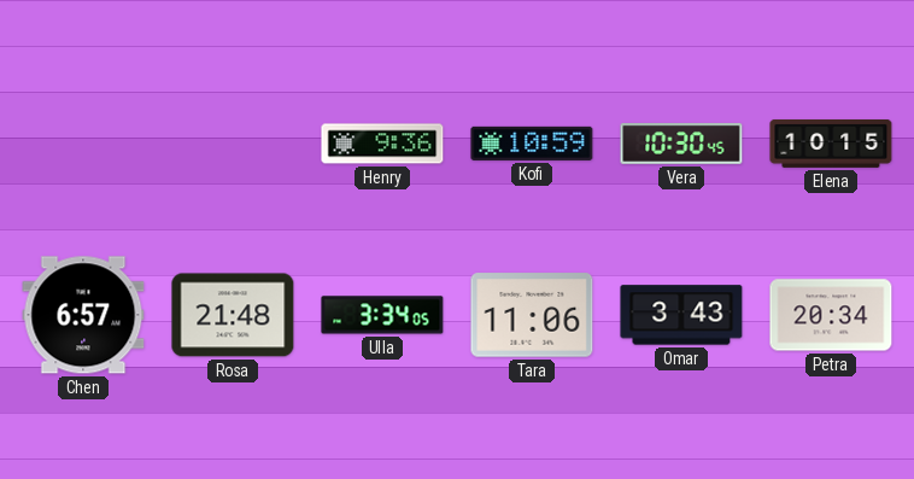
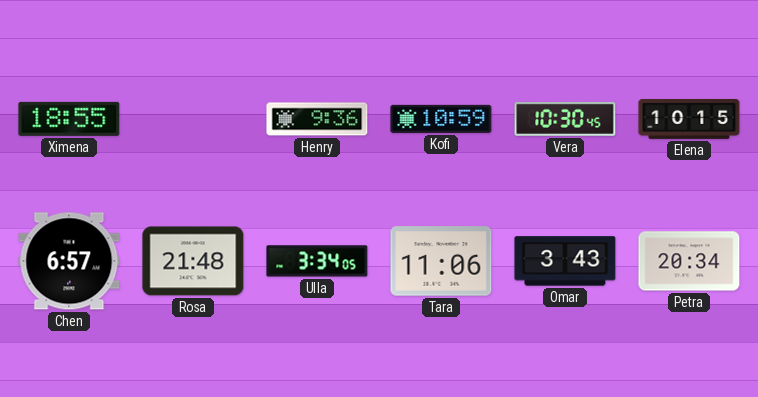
Ximena: none -> 18:55
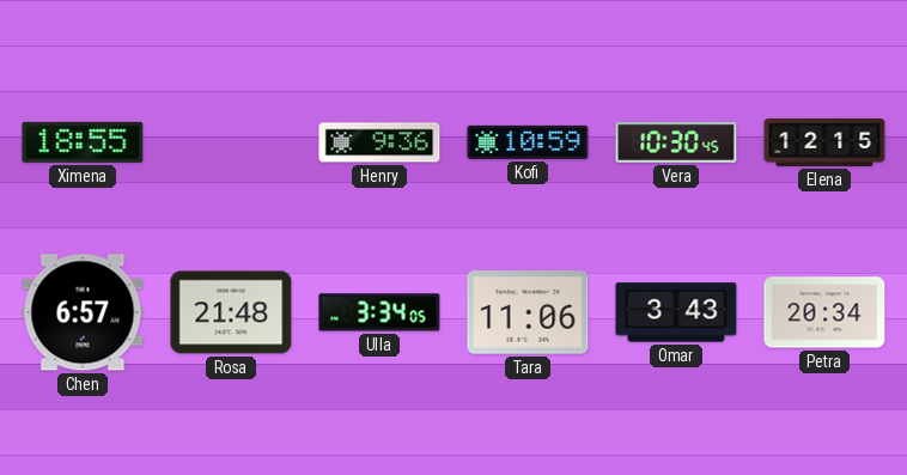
Elena: 10:15 -> 12:15
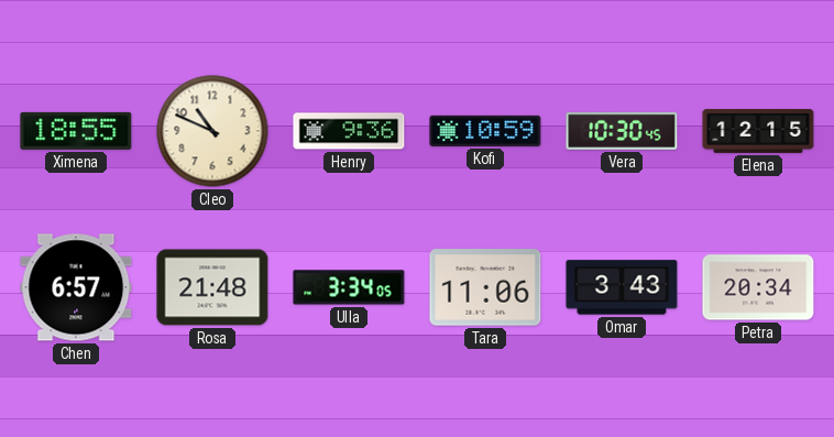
Cleo: none -> 10:49
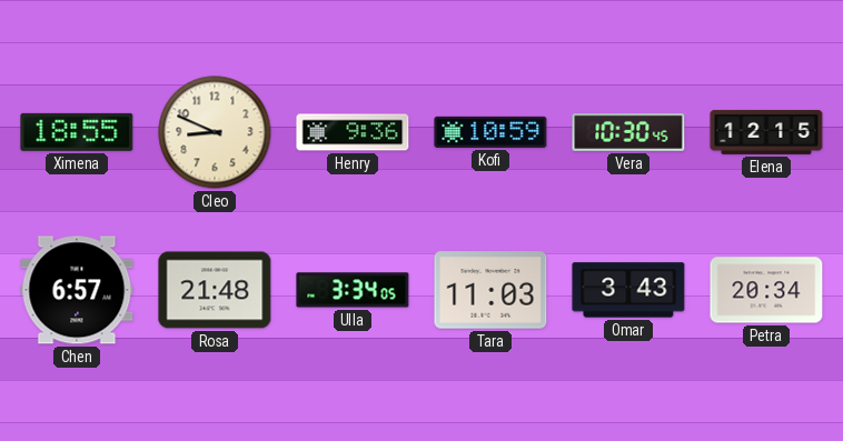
Cleo: 10:49 -> 8:49
Tara: 11:06 -> 11:03
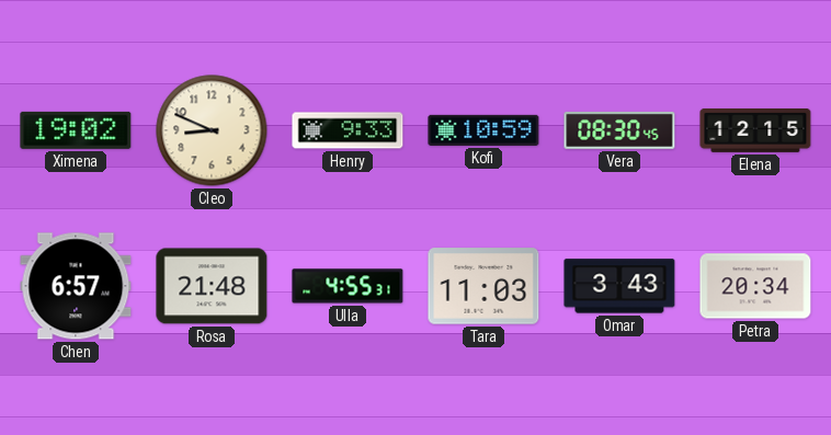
Ximena: 18:55 -> 19:02
Henry: 9:36 -> 9:33
Vera: 10:30 -> 08:30
Ulla: 3:34 -> 4:55
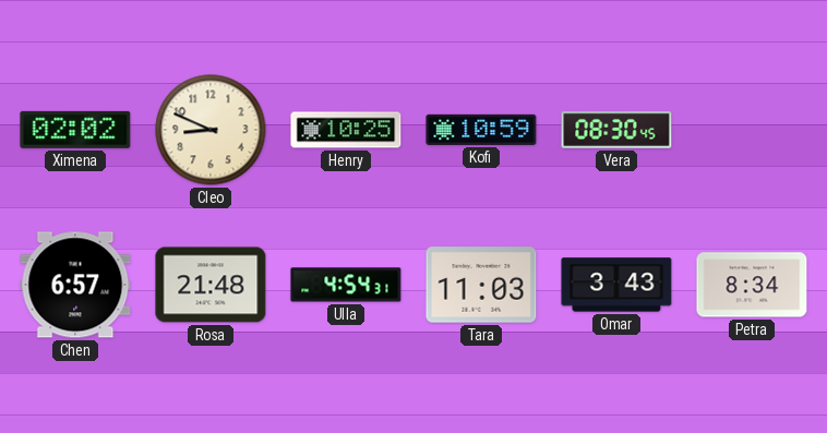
Ximena: 19:02 -> 02:02
Henry: 9:33 -> 10:25
Elena: 12:15 -> none
Ulla: 4:55 -> 4:54
Petra: 20:34 -> 8:34
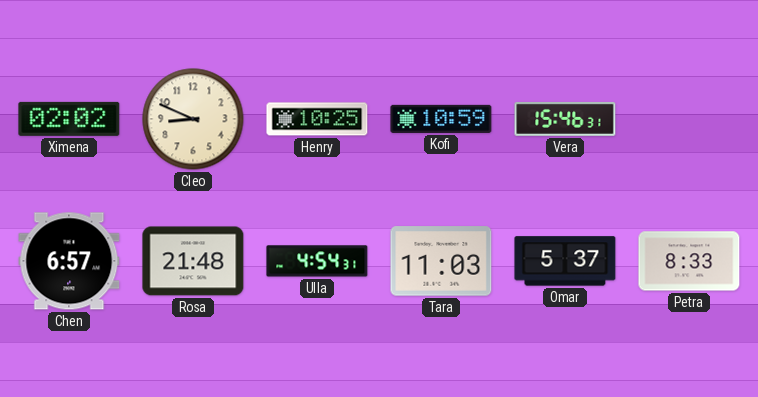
Vera: 08:30 -> 15:46
Omar: 3:43 -> 5:37
Petra: 8:34 -> 8:33
